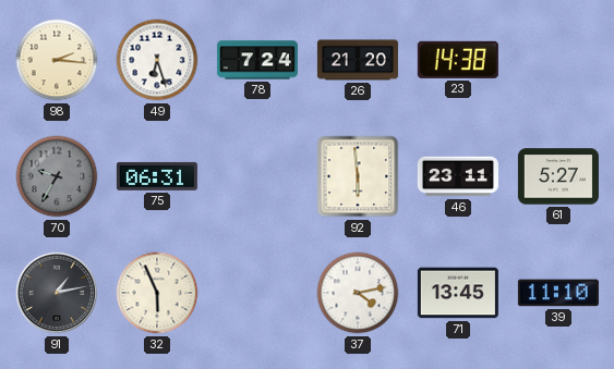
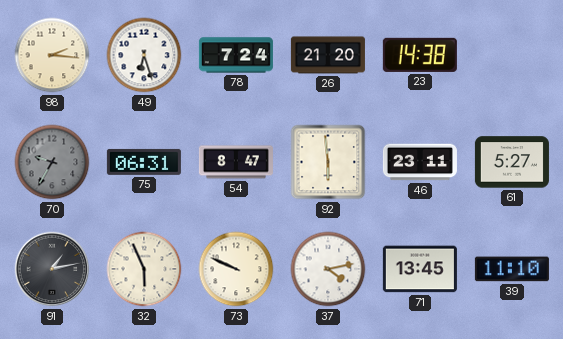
54: none -> 8:47
73: none -> 9:49
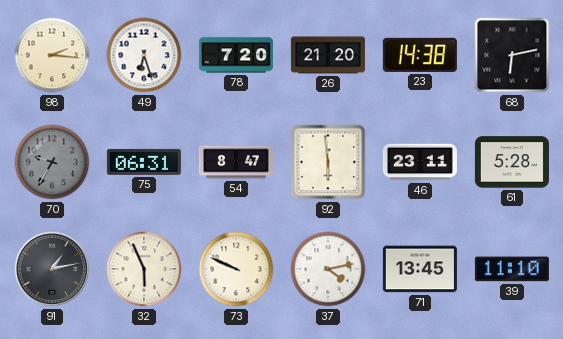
78: 7:24 -> 7:20
68: none -> 6:13
61: 5:27 -> 5:28
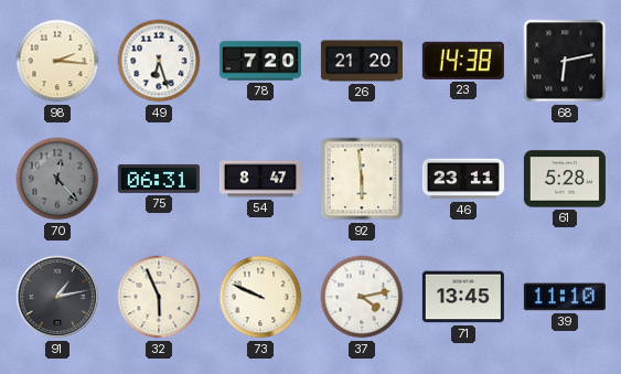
70: 9:35 -> 12:23
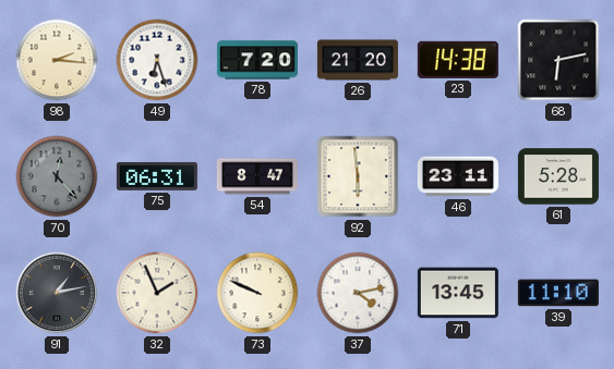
32: 5:56 -> 1:56
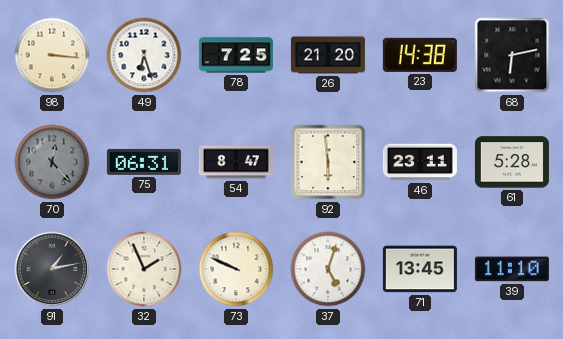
98: 2:16 -> 3:16
78: 7:20 -> 7:25
37: 4:13 -> 5:03
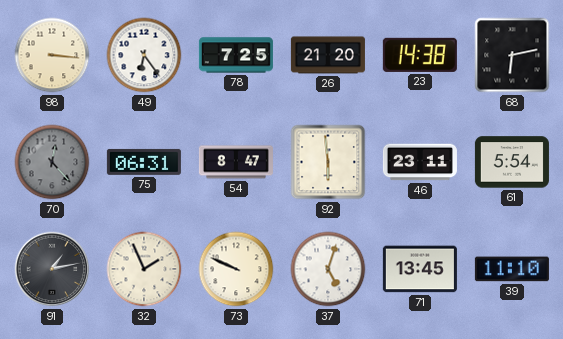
49: 6:27 -> 6:24
61: 5:28 -> 5:54
